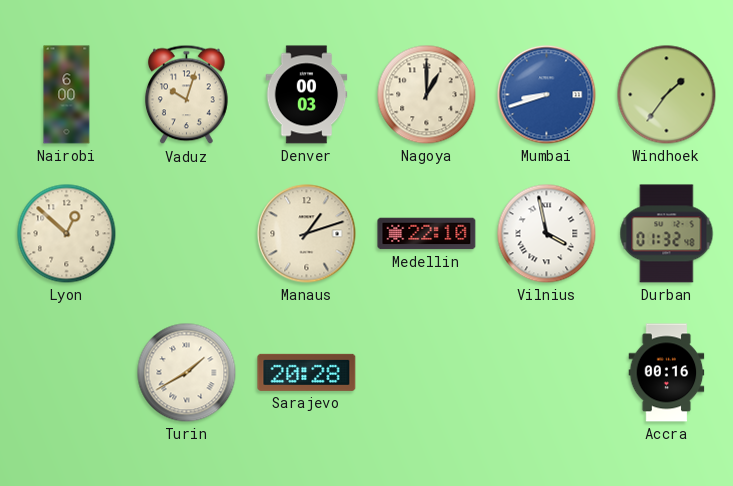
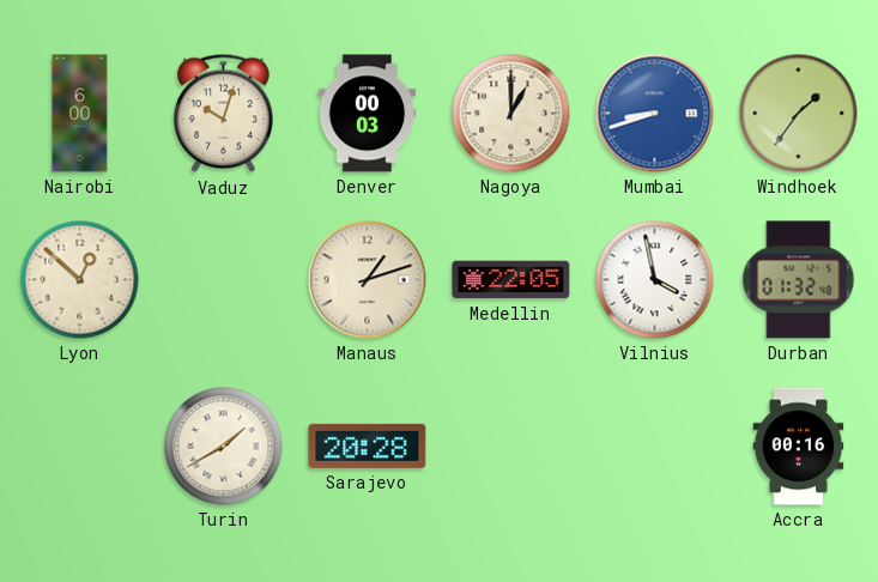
Medellin: 22:10 -> 22:05
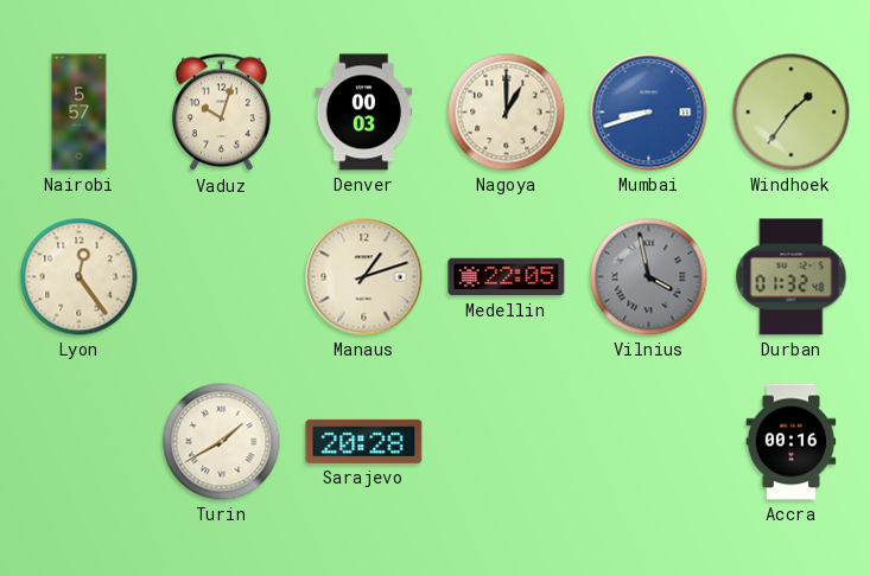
Nairobi: 6:00 -> 5:57
Lyon: 12:52 -> 12:24
Vilnius dial: white -> grey
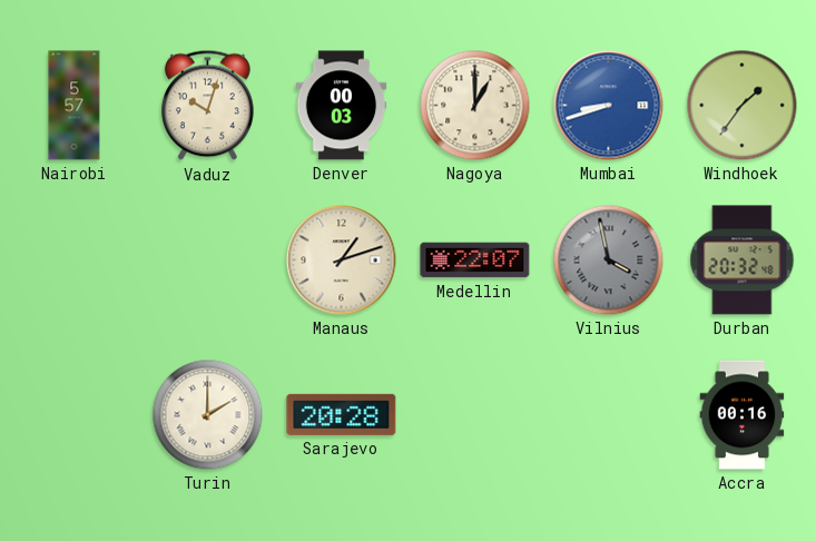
Lyon: 12:24 -> none
Medellin: 22:05 -> 22:07
Durban: 01:32 -> 20:32
Turin: 1:40 -> 2:00
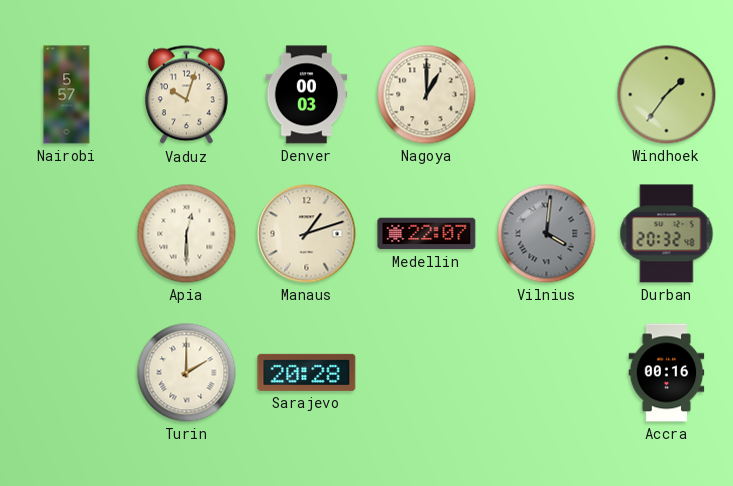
Mumbai: 8:42 -> none
Apia: none -> 12:30
Vilnius: 3:58 -> 4:01
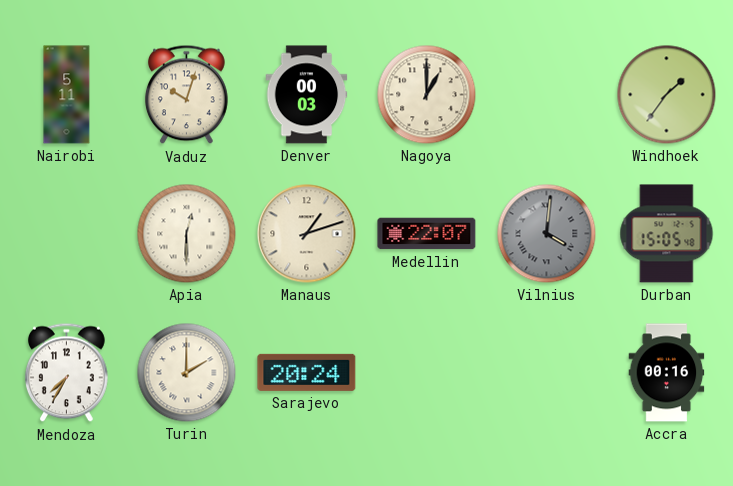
Nairobi: 5:57 -> 5:11
Durban: 20:32 -> 15:05
Mendoza: none -> 7:35
Sarajevo: 20:28 -> 20:24
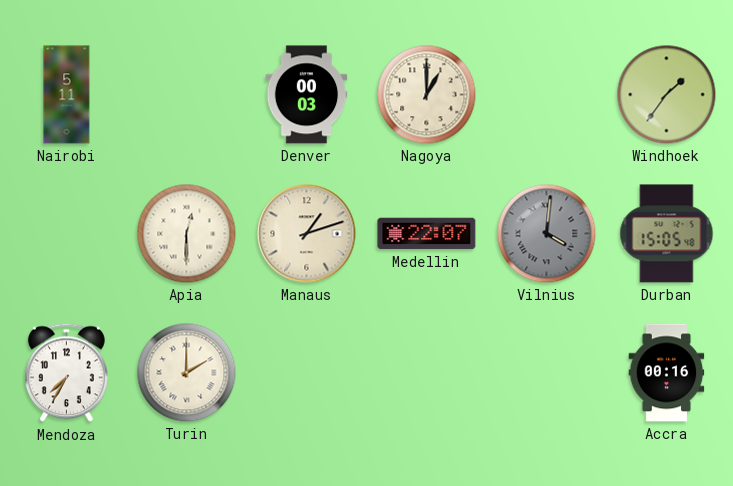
Vaduz: 10:03 -> none
Sarajevo: 20:24 -> none
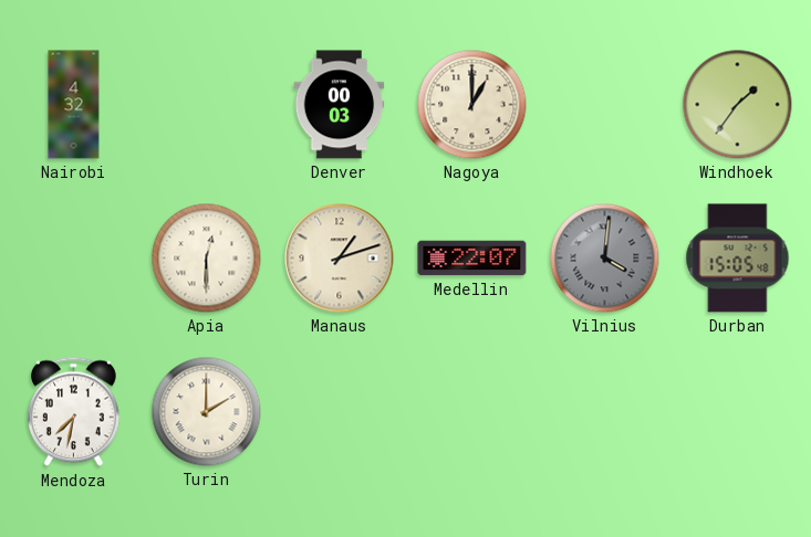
Nairobi: 5:11 -> 4:32
Mendoza: 7:35 -> 7:32
Accra: 00:16 -> none
